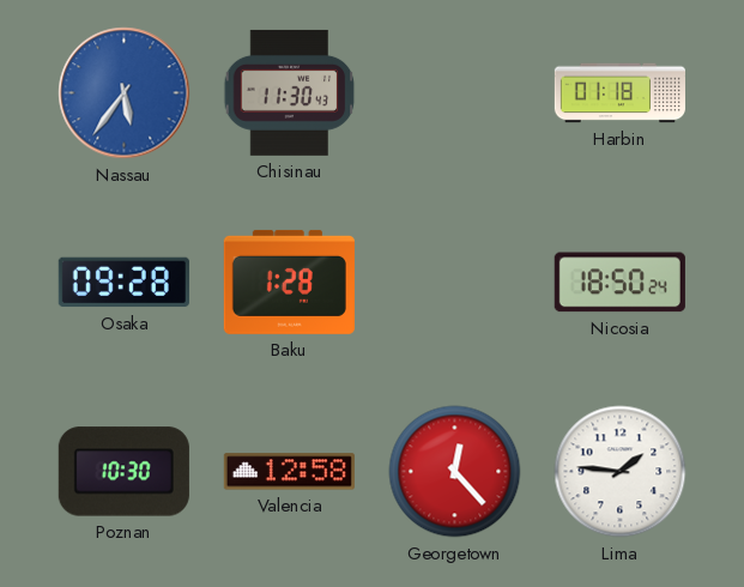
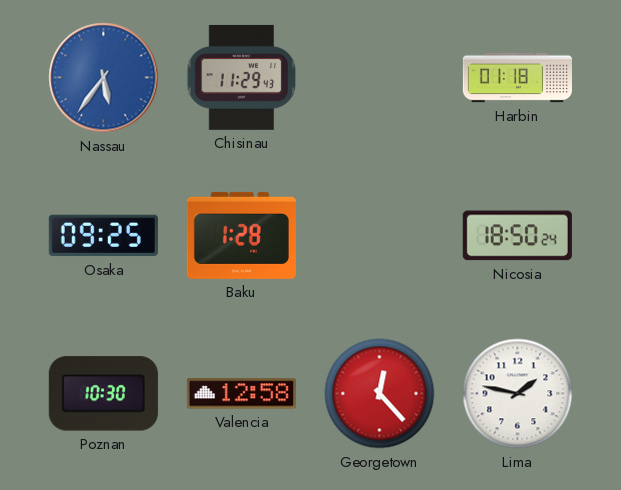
Chisinau: 11:30 -> 11:29
Osaka: 09:28 -> 09:25
Lima: 1:46 -> 1:47
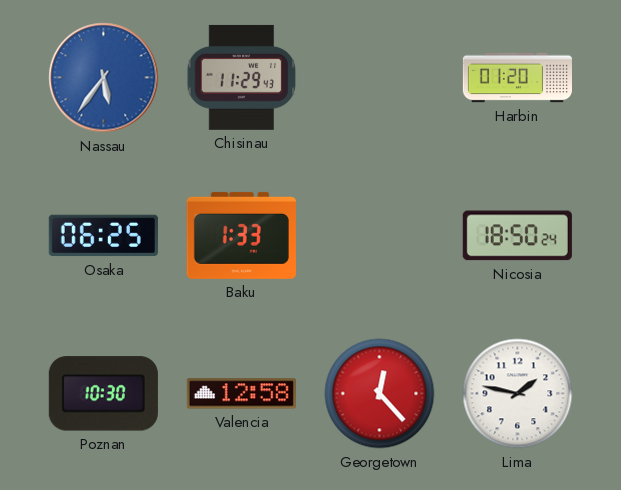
Harbin: 01:18 -> 01:20
Osaka: 09:25 -> 06:25
Baku: 1:28 -> 1:33
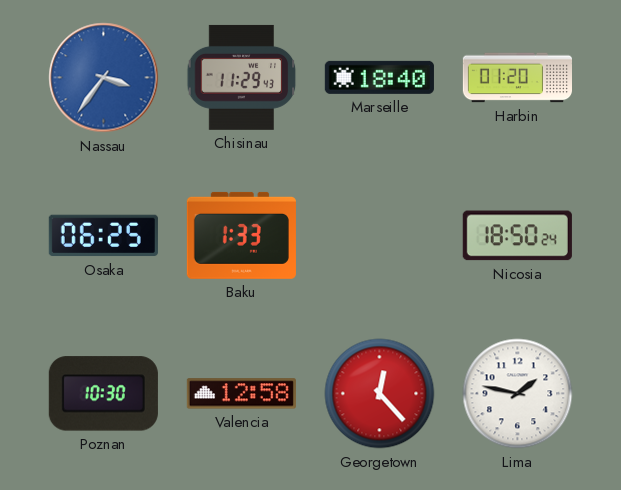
Nassau: 5:36 -> 3:36
Marseille: none -> 18:40
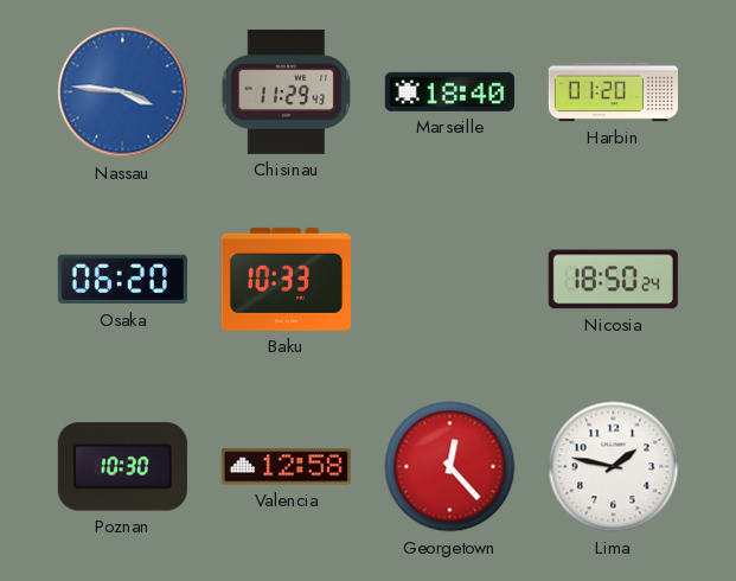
Nassau: 3:36 -> 3:46
Osaka: 06:25 -> 06:20
Baku: 1:33 -> 10:33
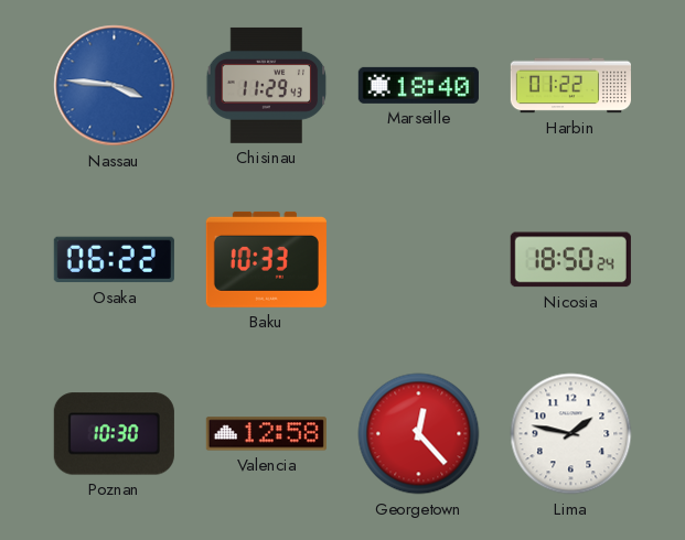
Harbin: 01:20 -> 01:22
Osaka: 06:20 -> 06:22
